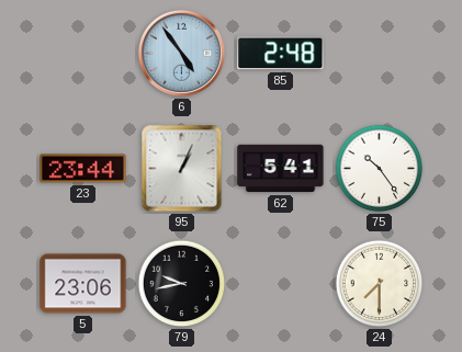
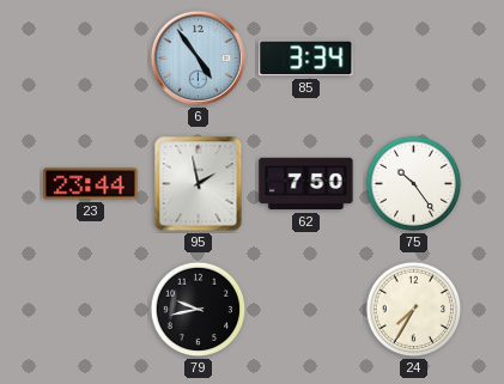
85: 2:48 -> 3:34
95: 1:04 -> 1:58
62: 5:41 -> 7:50
5: 23:06 -> none
24: 7:30 -> 7:35
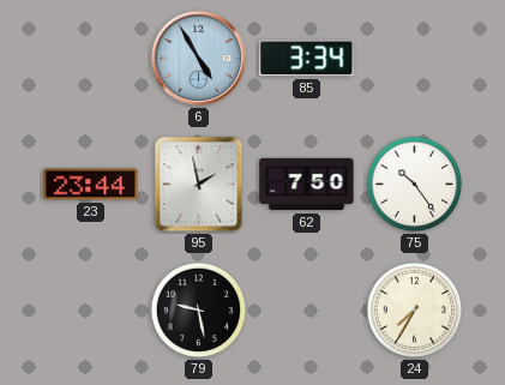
6: 4:54 -> 4:55
79: 9:43 -> 9:28
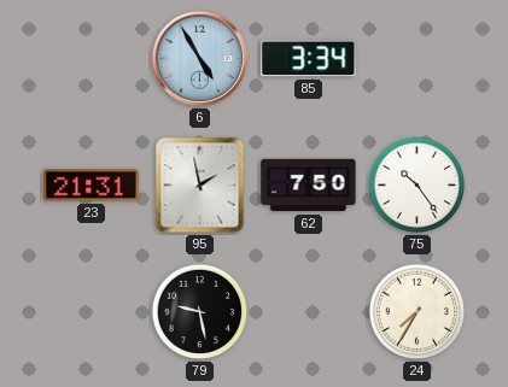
23: 23:44 -> 21:31
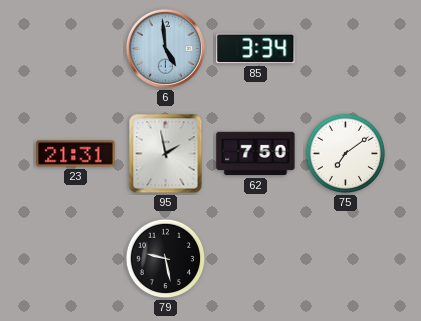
6: 4:55 -> 4:59
75: 10:24 -> 7:09
24: 7:35 -> none
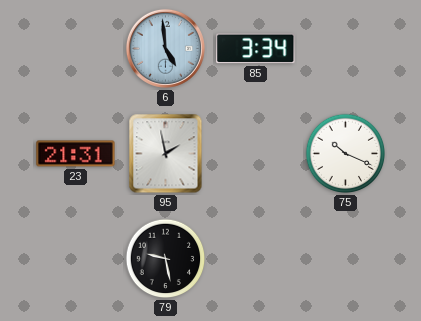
62: 7:50 -> none
75: 7:09 -> 10:19
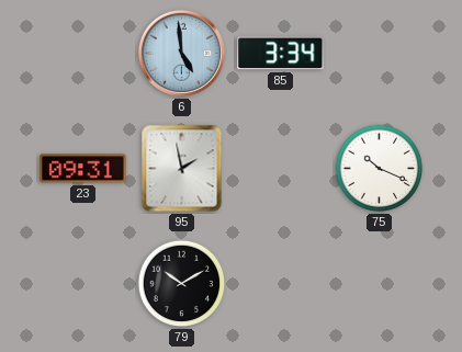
23: 21:31 -> 09:31
79: 9:28 -> 10:10
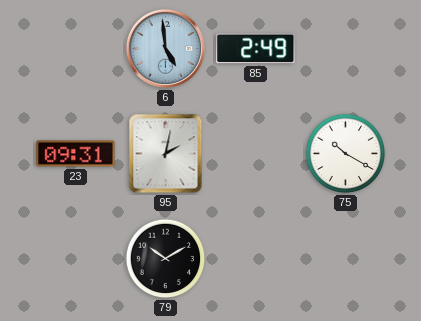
85: 3:34 -> 2:49
95: 1:58 -> 2:02
75: 10:19 -> 10:20
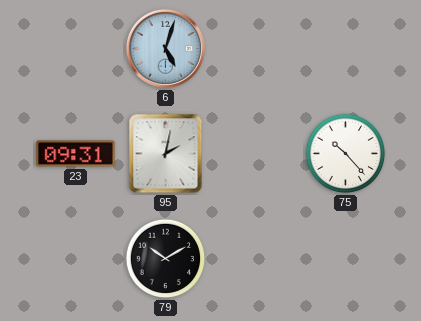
6: 4:59 -> 5:03
85: 2:49 -> none
75: 10:20 -> 10:23
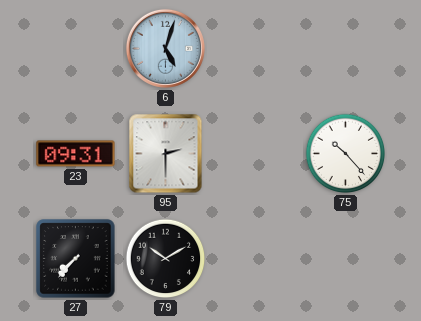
95: 2:02 -> 2:30
27: none -> 7:37
